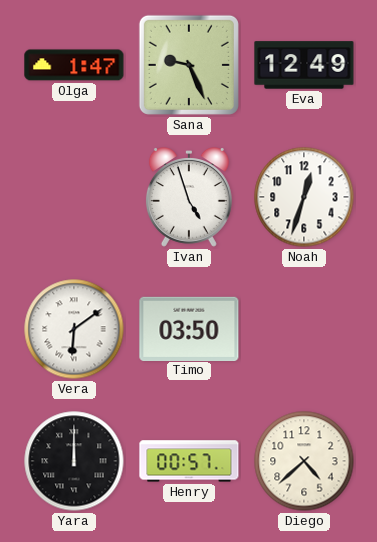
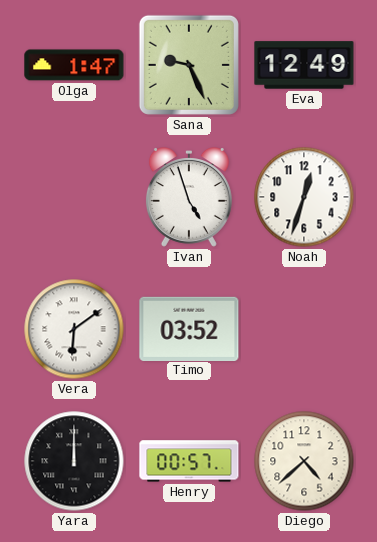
Timo: 03:50 -> 03:52
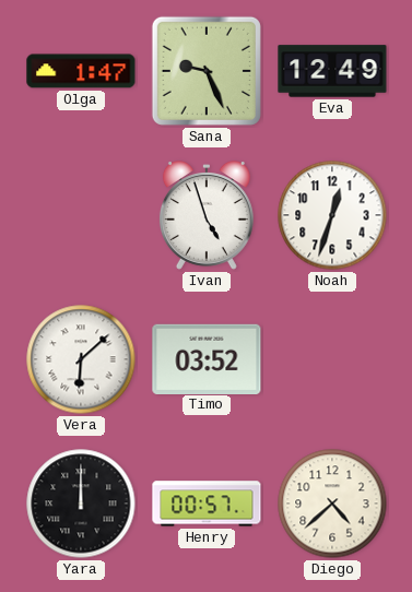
Vera: 6:09 -> 6:08
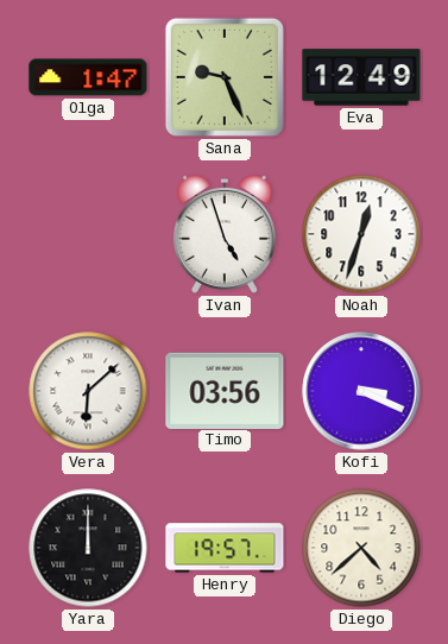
Timo: 03:52 -> 03:56
Kofi: none -> 3:19
Henry: 00:57 -> 19:57
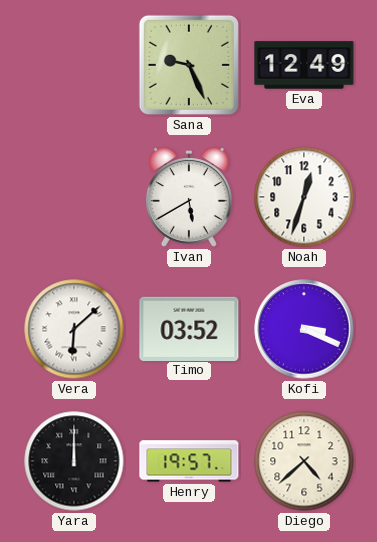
Olga: 1:47 -> none
Ivan: 4:57 -> 5:40
Timo: 03:56 -> 03:52
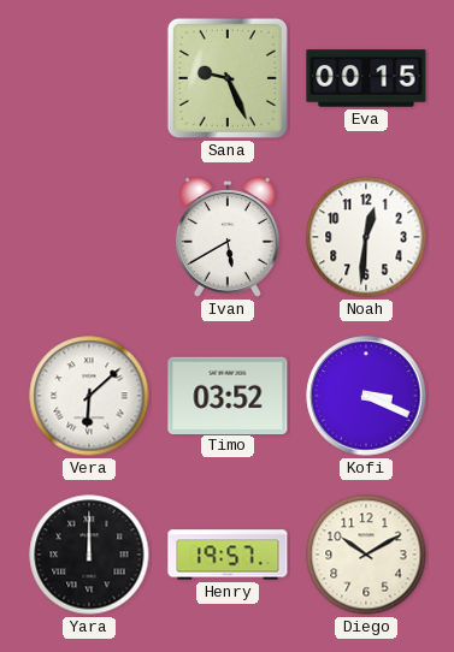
Eva: 12:49 -> 00:15
Noah: 12:33 -> 12:31
Diego: 4:38 -> 10:10
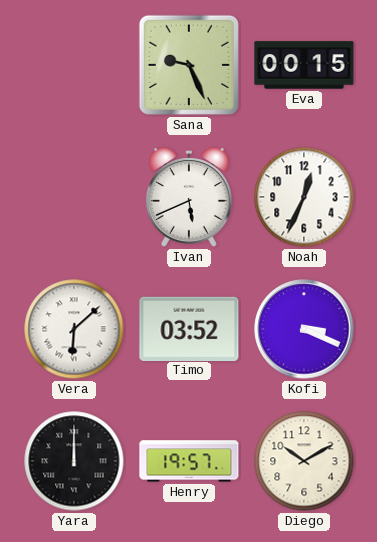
Ivan: 5:40 -> 5:41
Noah: 12:31 -> 12:34
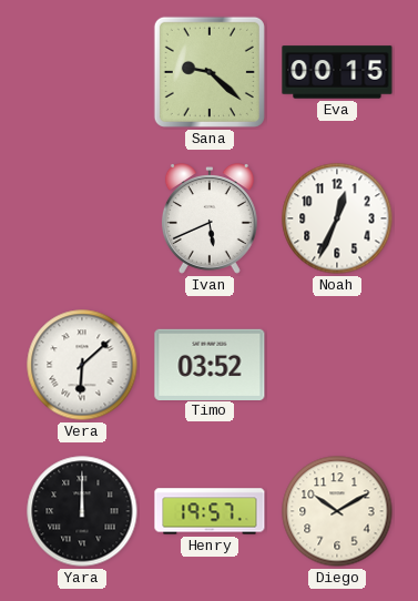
Sana: 9:26 -> 9:22
Kofi: 3:19 -> none
